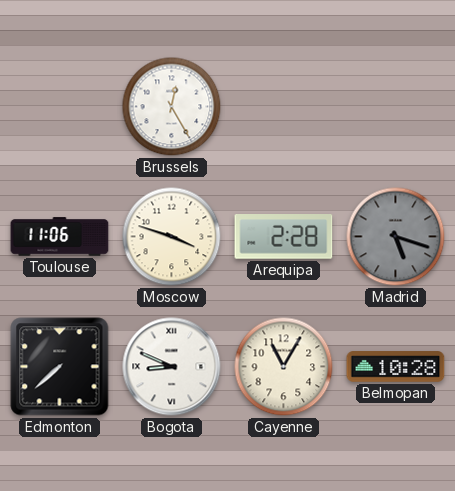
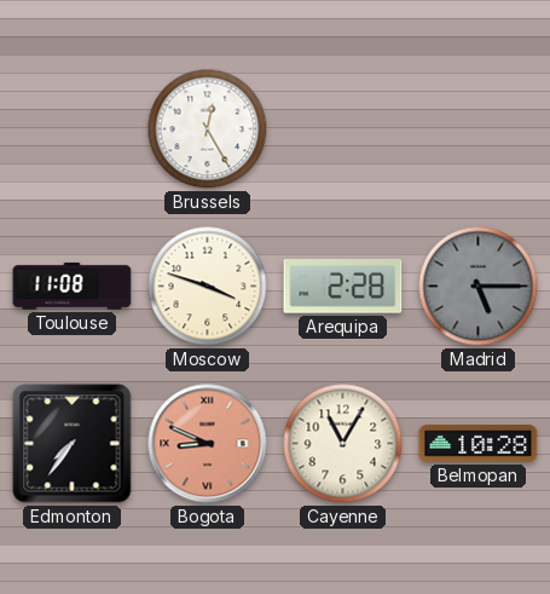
Toulouse: 11:06 -> 11:08
Madrid: 5:18 -> 5:15
Edmonton: 7:38 -> 7:36
Bogota dial: white -> salmon
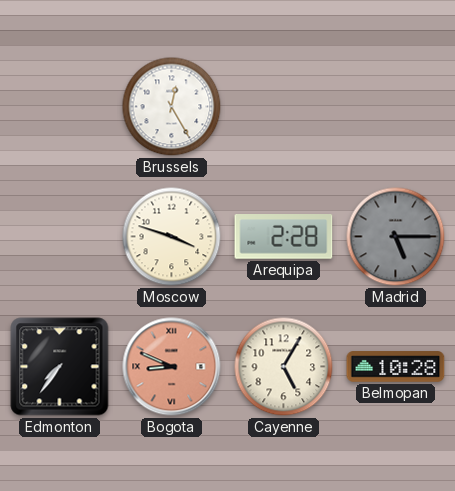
Toulouse: 11:08 -> none
Cayenne: 11:05 -> 5:05
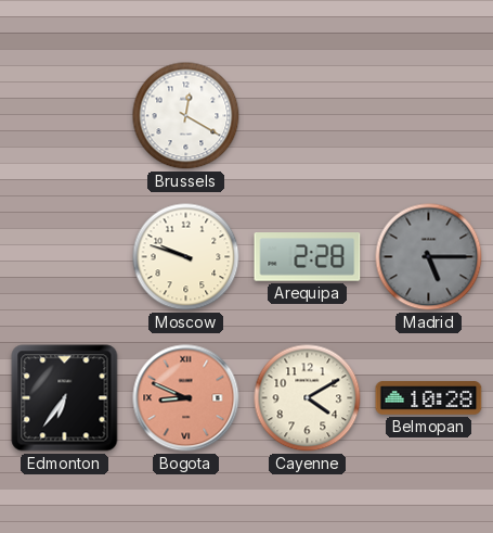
Brussels: 12:25 -> 12:20
Moscow: 3:48 -> 9:48
Edmonton: 7:36 -> 6:36
Cayenne: 5:05 -> 4:10
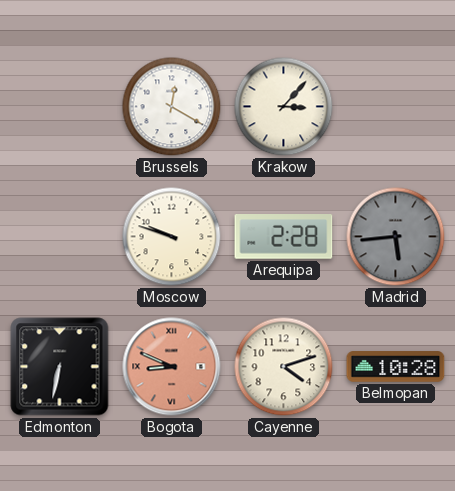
Krakow: none -> 3:07
Madrid: 5:15 -> 5:44
Edmonton: 6:36 -> 6:32
Cayenne: 4:10 -> 4:12
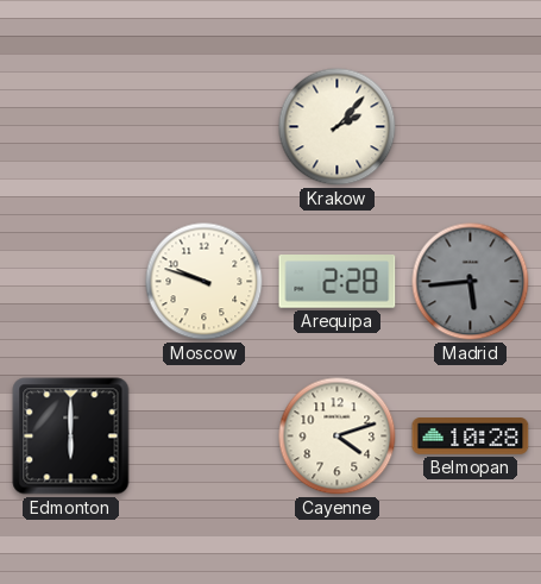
Brussels: 12:20 -> none
Krakow: 3:07 -> 2:07
Edmonton: 6:32 -> 6:00
Bogota: 8:49 -> none
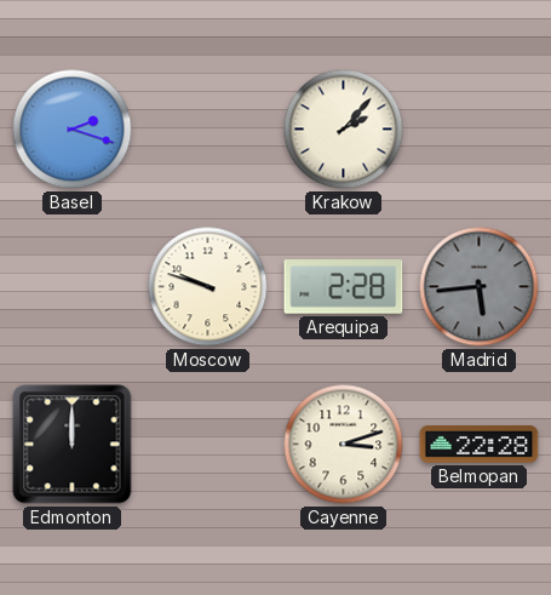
Basel: none -> 2:18
Edmonton: 6:00 -> 12:00
Cayenne: 4:12 -> 3:12
Belmopan: 10:28 -> 22:28
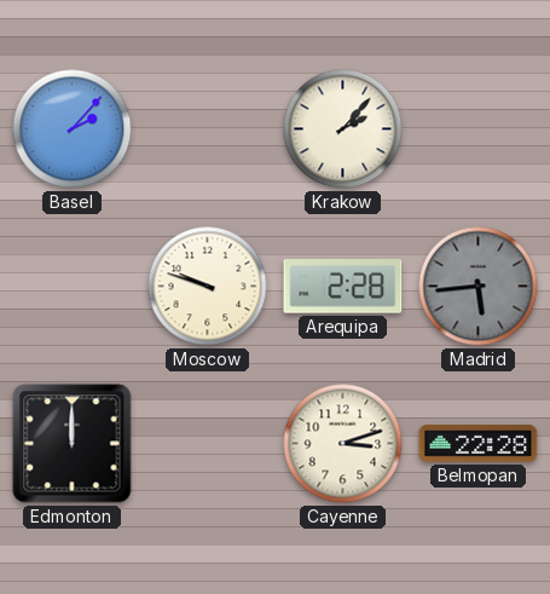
Basel: 2:18 -> 2:07
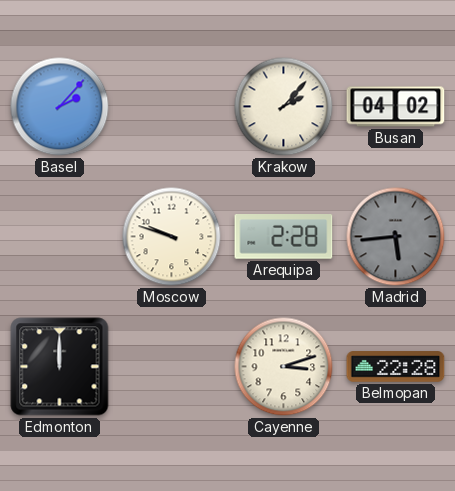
Busan: none -> 04:02
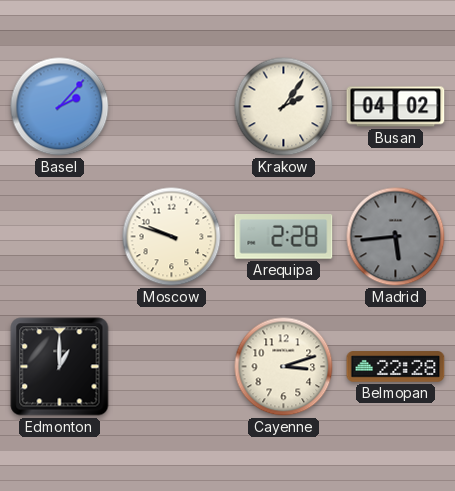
Krakow: 2:07 -> 2:06
Edmonton: 12:00 -> 1:00
